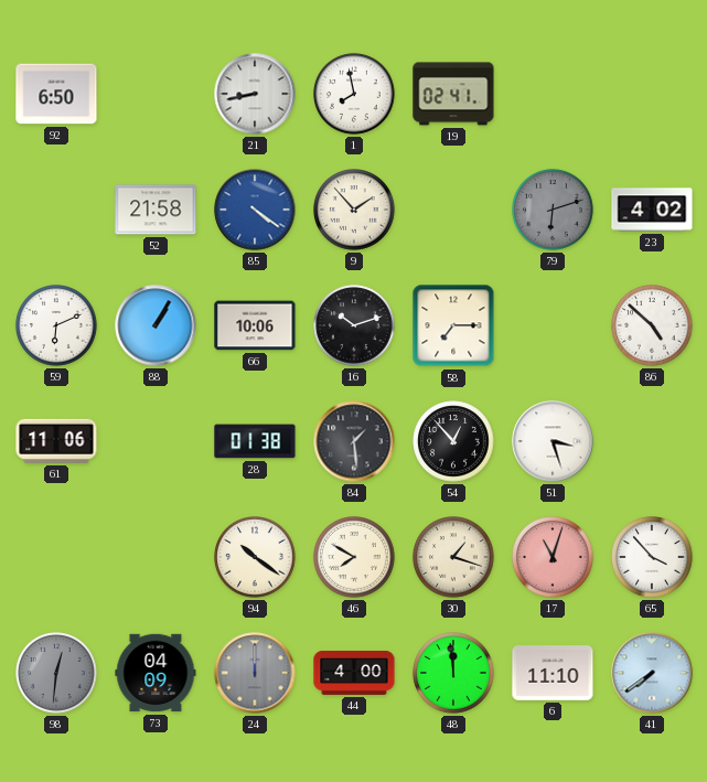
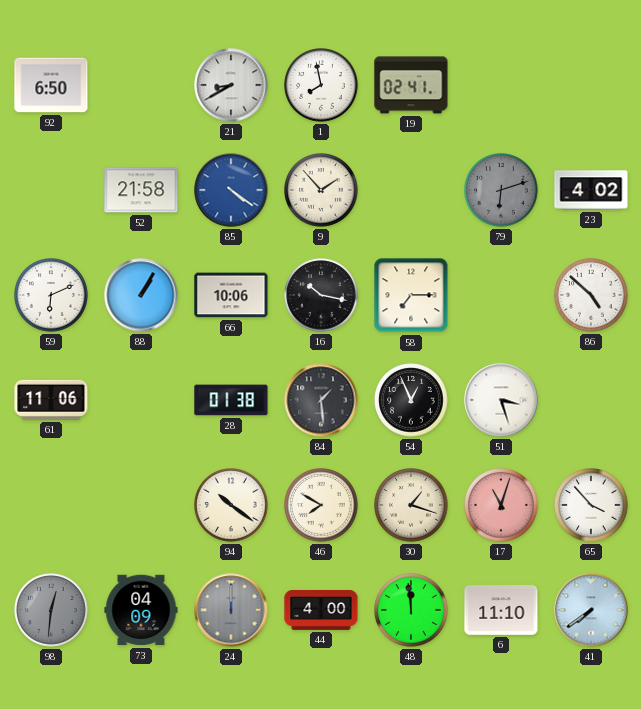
21: 8:43 -> 8:40
16: 10:12 -> 10:17
54: 12:53 -> 12:56
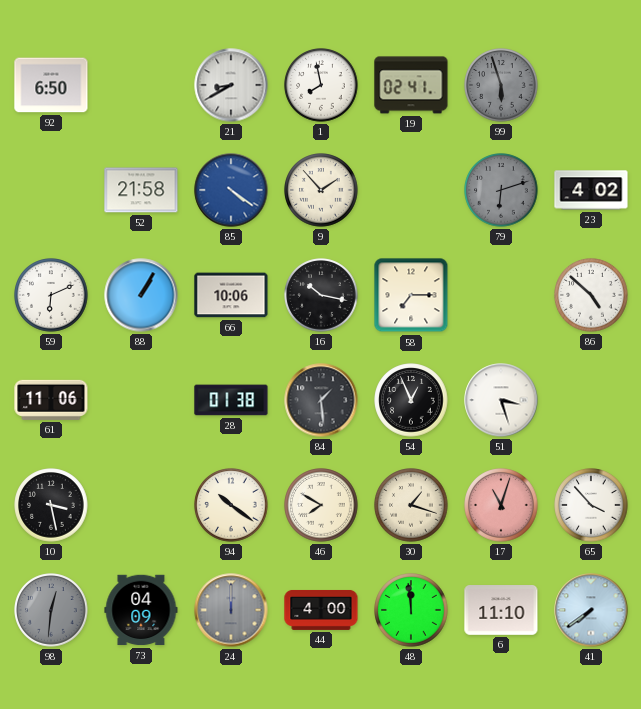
99: none -> 5:57
10: none -> 3:28
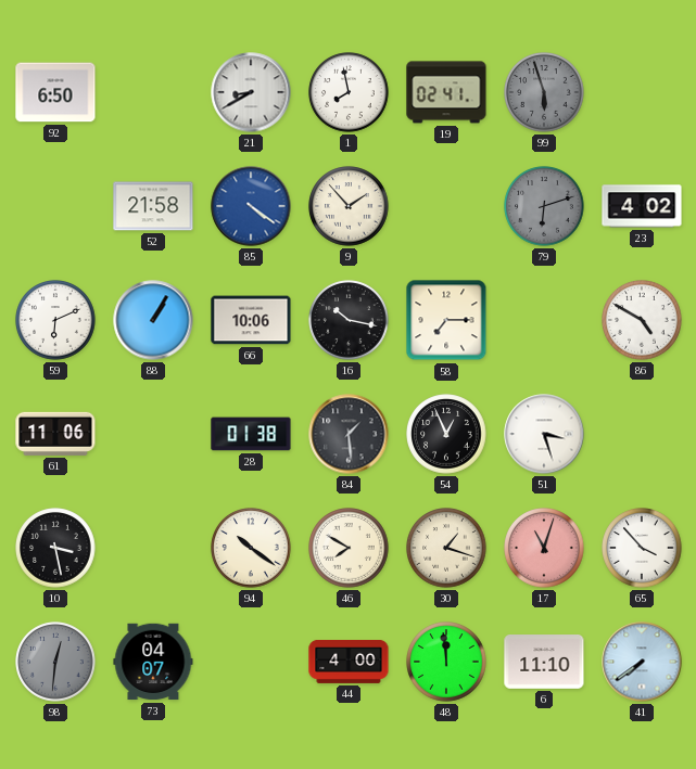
86: 4:52 -> 4:50
73: 04:09 -> 04:07
24: 12:00 -> none
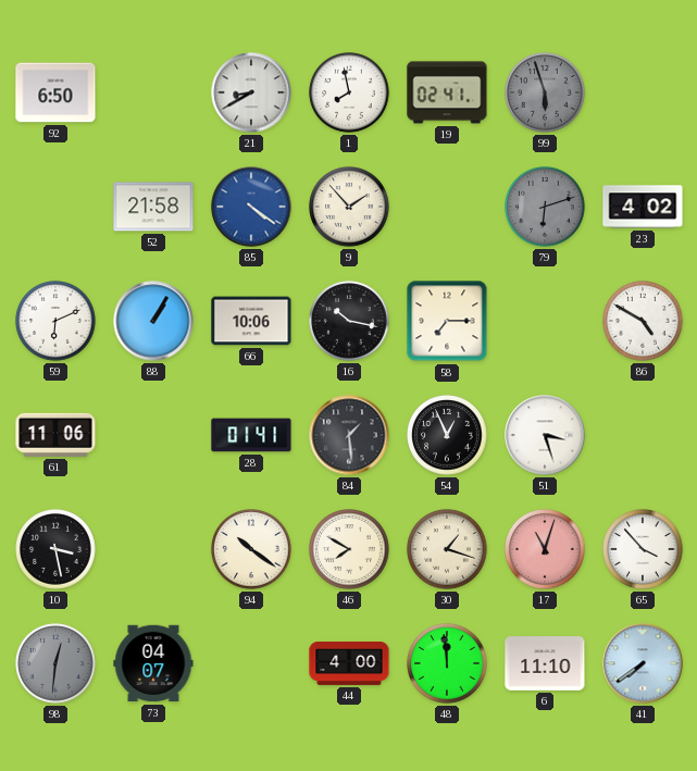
28: 01:38 -> 01:41
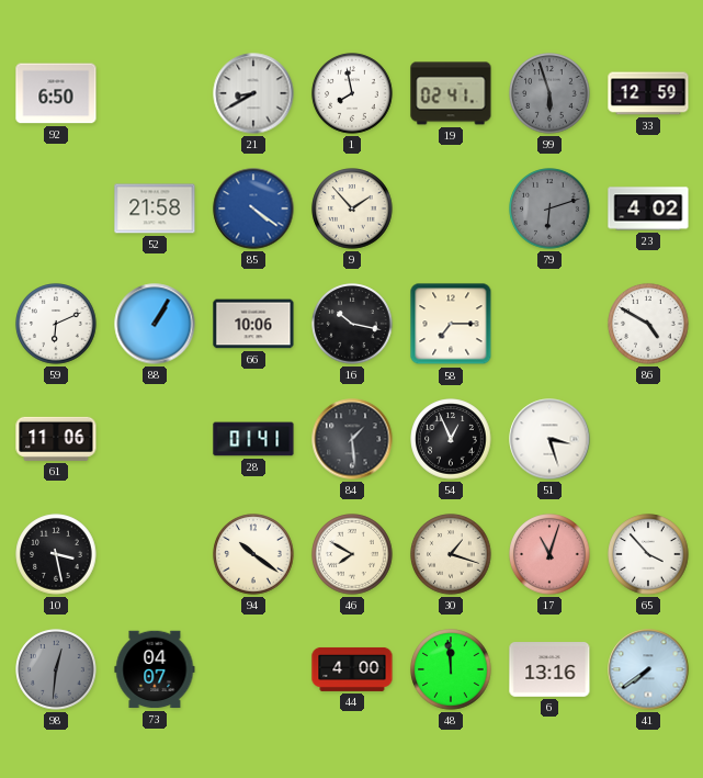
33: none -> 12:59
6: 11:10 -> 13:16
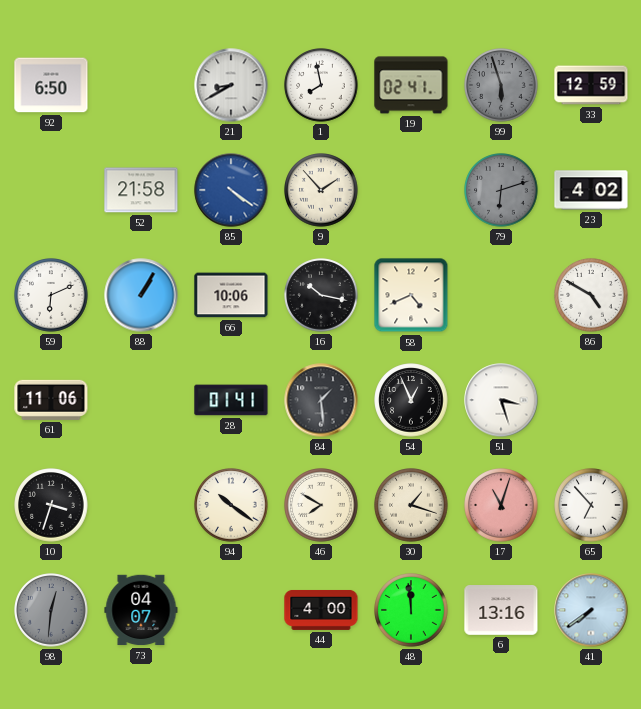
58: 7:15 -> 4:41
10: 3:28 -> 3:33
65: 3:53 -> 6:53
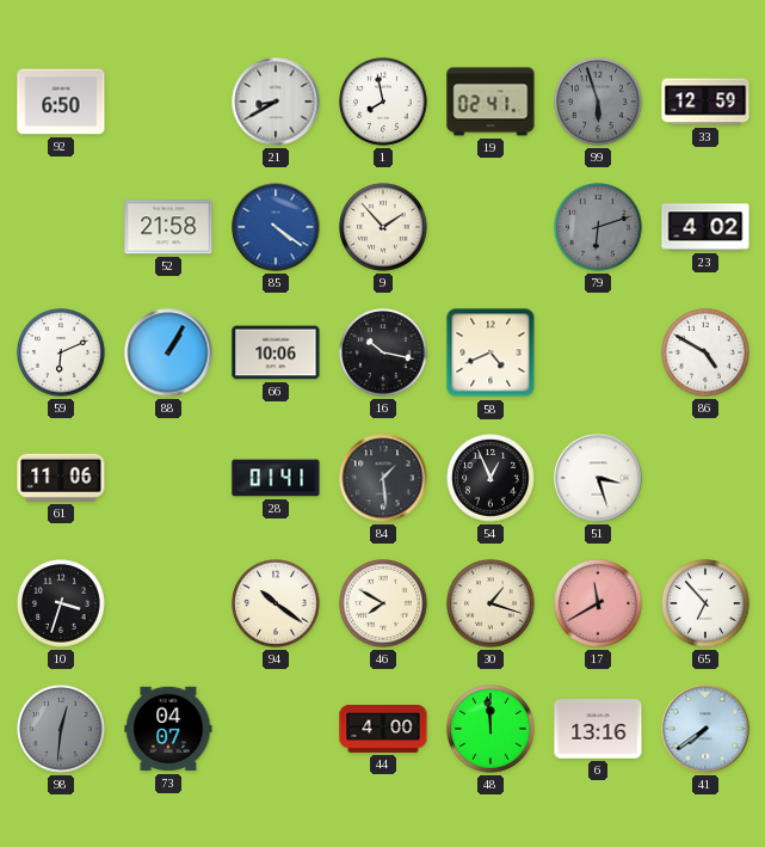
17: 11:03 -> 11:40
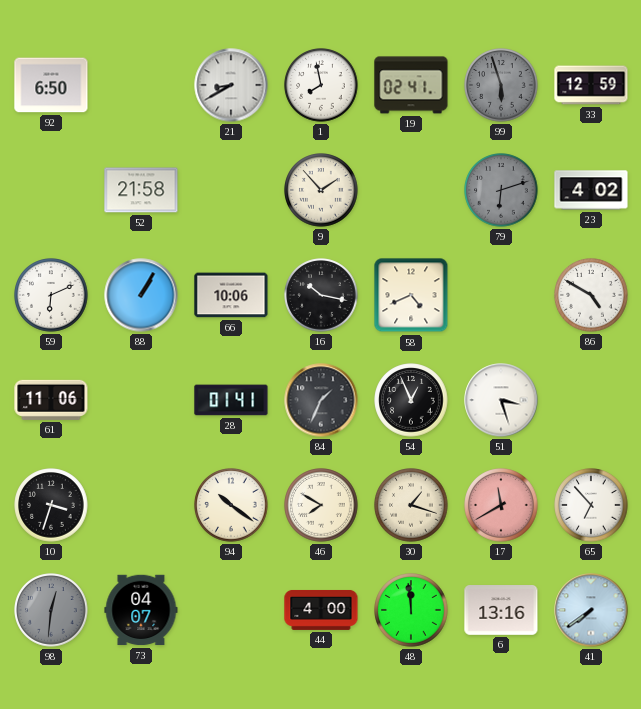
85: 4:21 -> none
84: 1:29 -> 1:34
